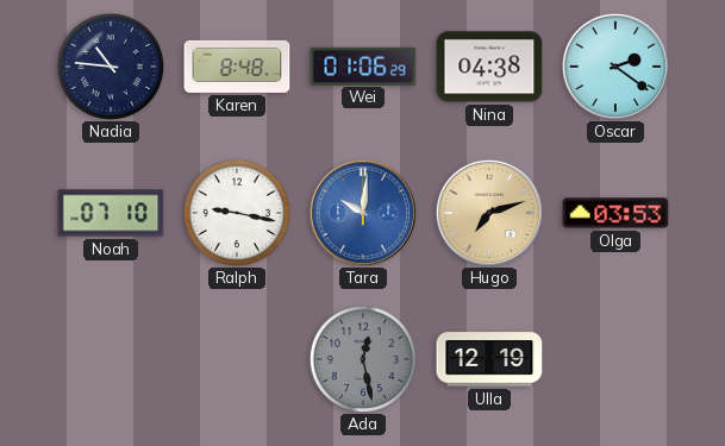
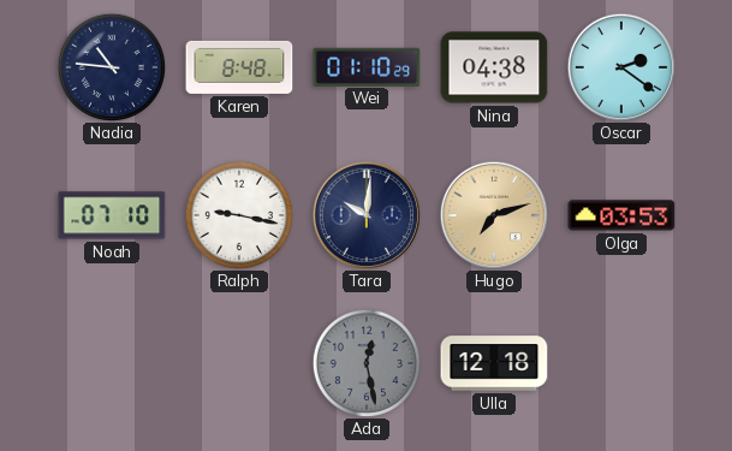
Wei: 01:06 -> 01:10
Tara dial: blue -> navy
Ulla: 12:19 -> 12:18
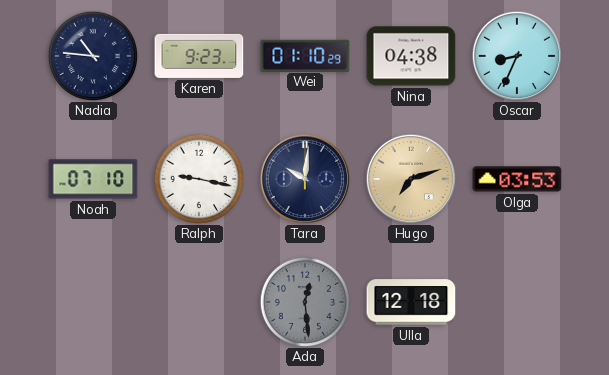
Karen: 8:48 -> 9:23
Oscar: 2:21 -> 8:34
Ada: 12:28 -> 12:29
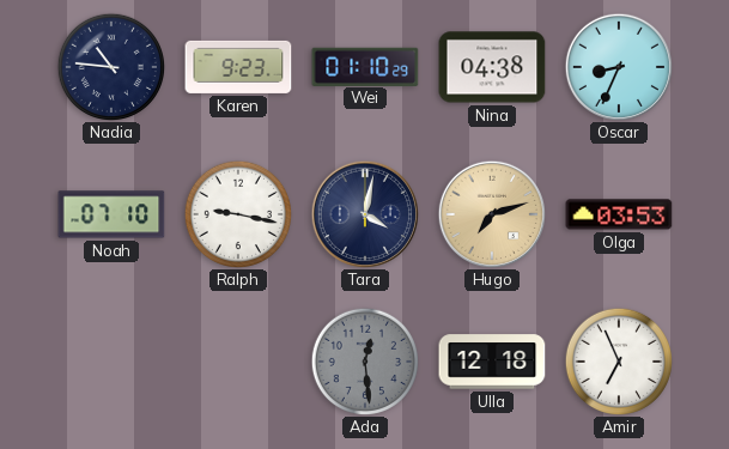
Tara: 10:01 -> 4:02
Amir: none -> 6:56
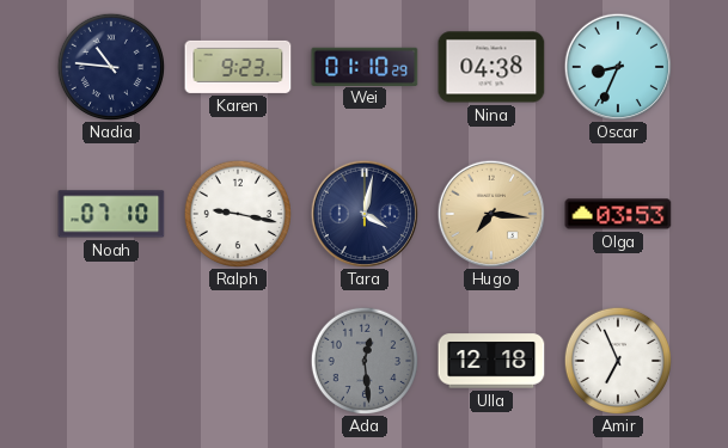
Hugo: 7:12 -> 7:16
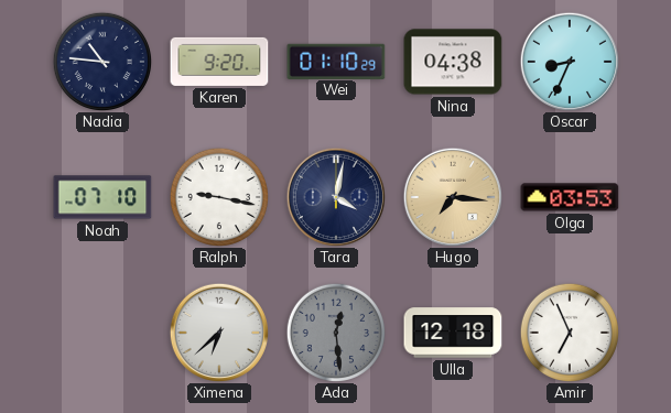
Karen: 9:23 -> 9:20
Ximena: none -> 6:38
